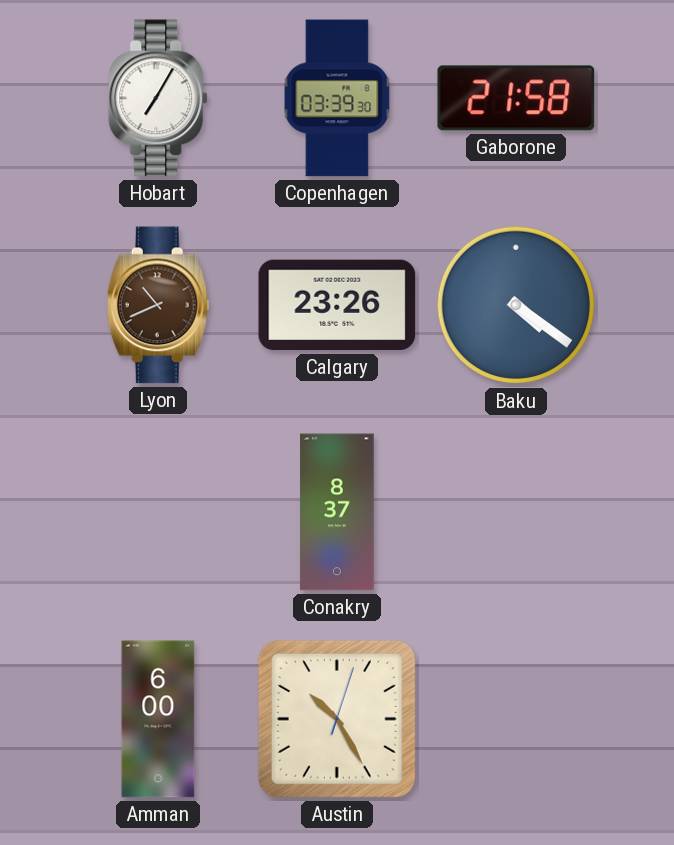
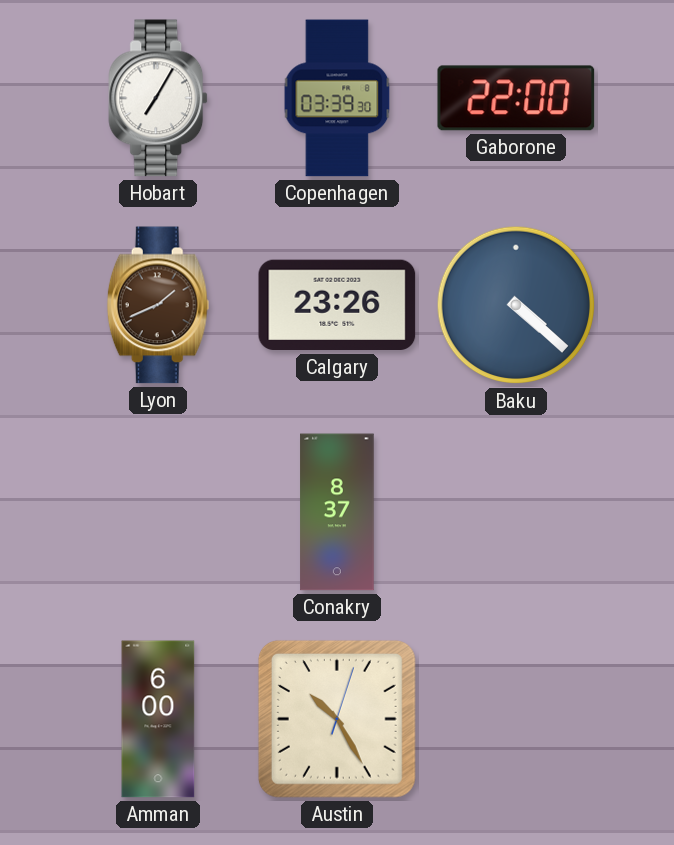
Gaborone: 21:58 -> 22:00
Lyon: 10:41 -> 1:41
Baku: 4:21 -> 4:22
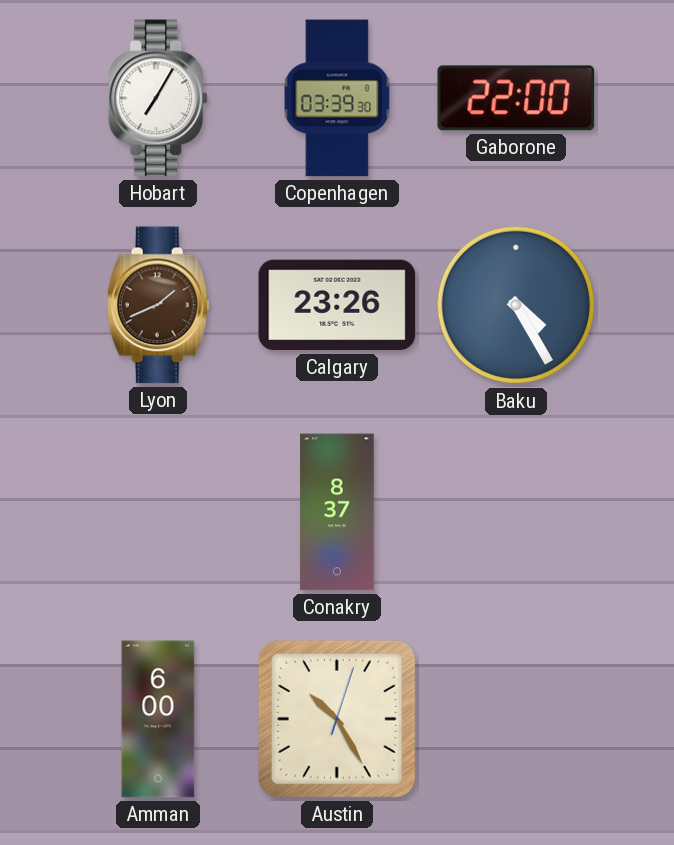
Baku: 4:22 -> 4:25
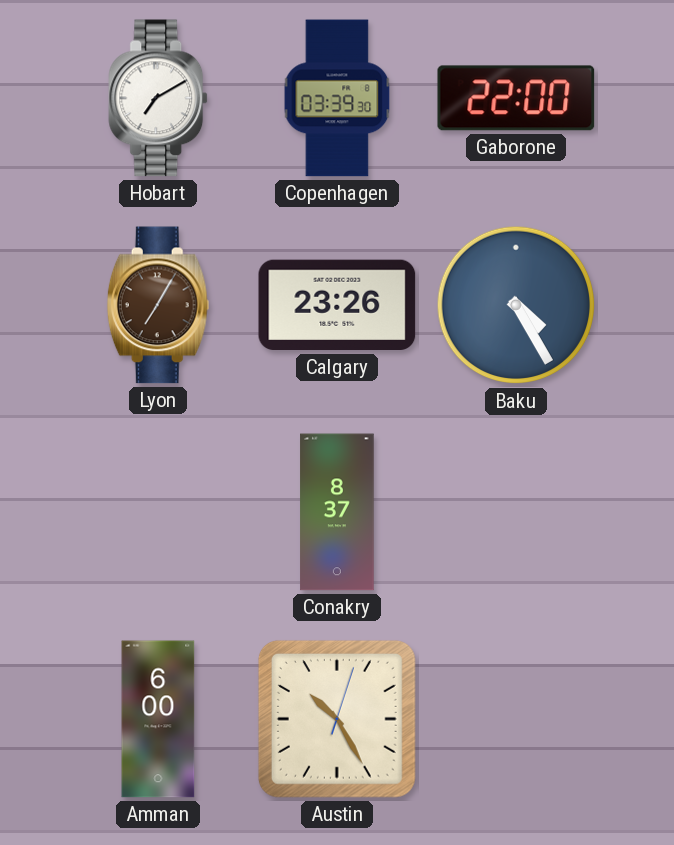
Hobart: 7:05 -> 7:10
Lyon: 1:41 -> 7:05
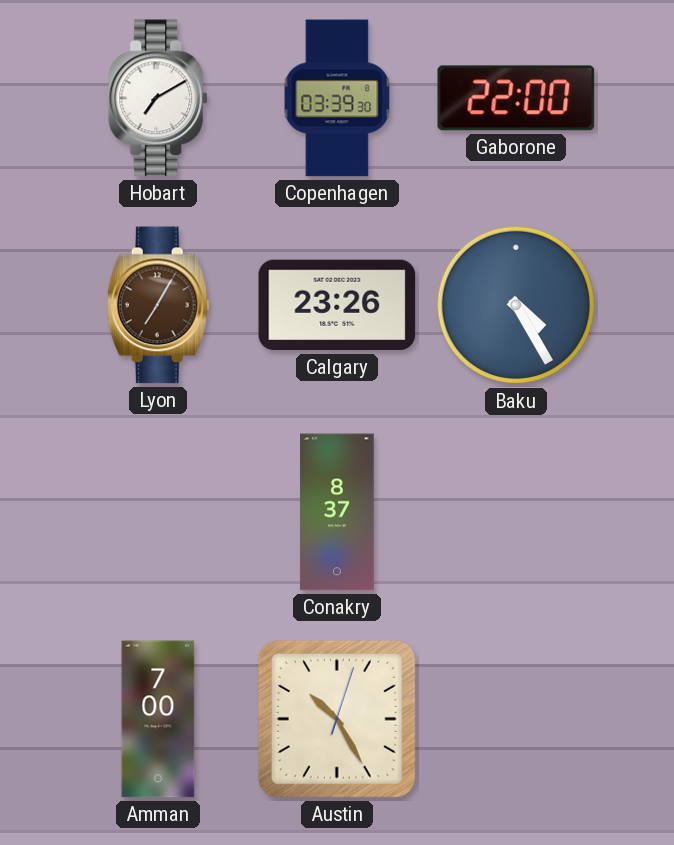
Amman: 6:00 -> 7:00
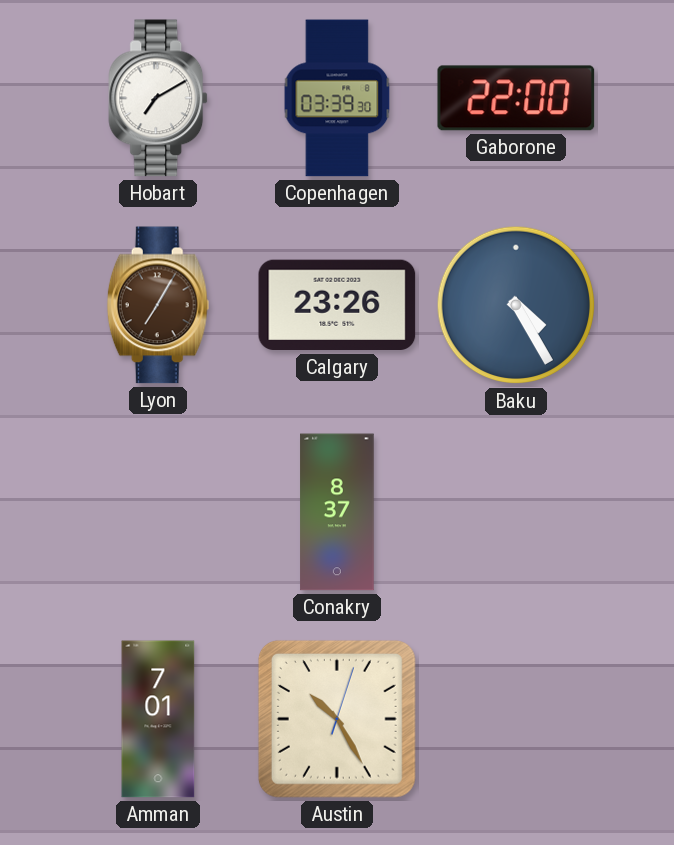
Amman: 7:00 -> 7:01
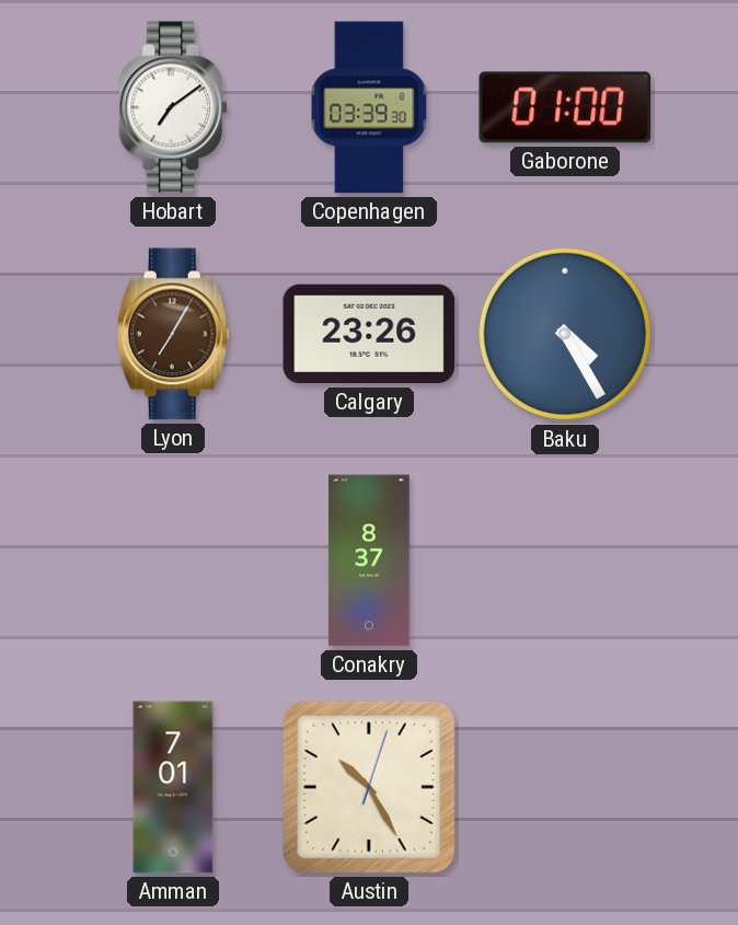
Hobart: 7:10 -> 7:09
Gaborone: 22:00 -> 01:00
